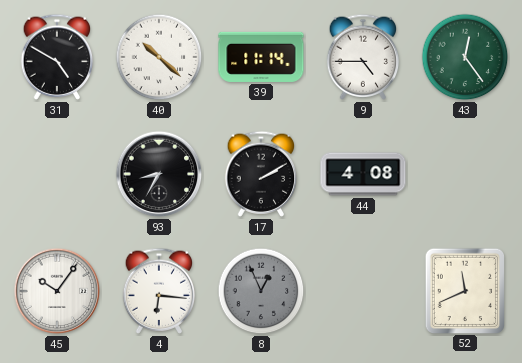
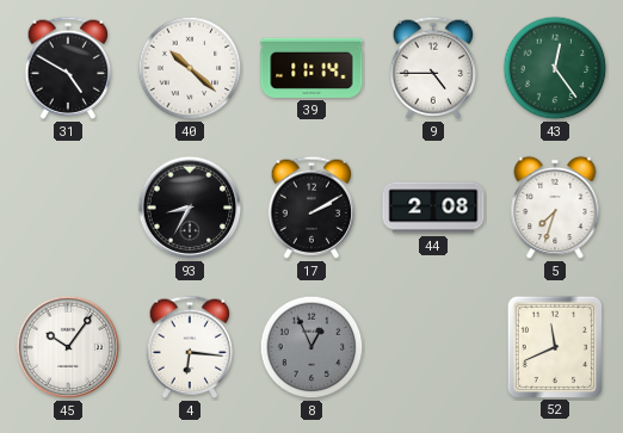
44: 4:08 -> 2:08
5: none -> 7:33
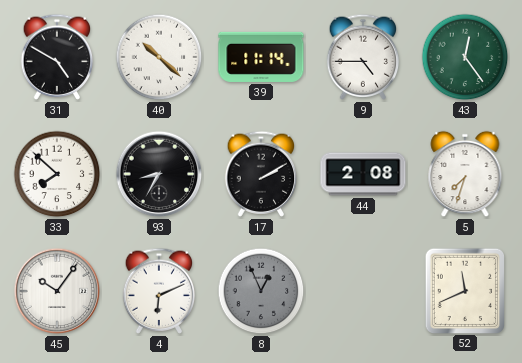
33: none -> 7:52
4: 6:16 -> 6:11
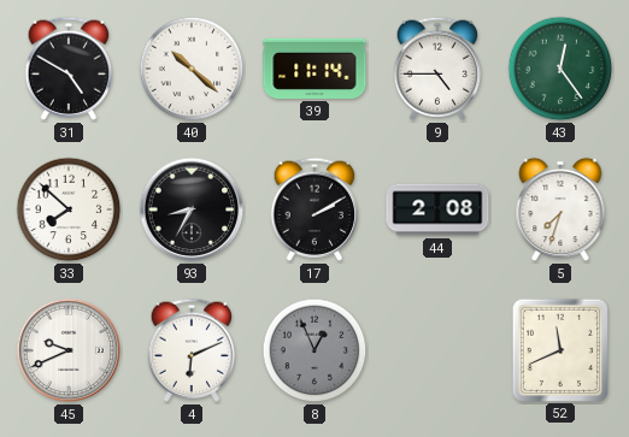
45: 10:06 -> 9:41
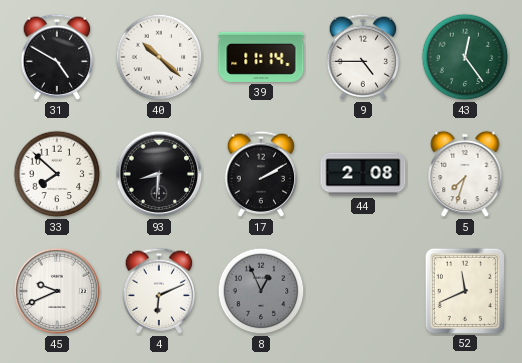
93: 8:35 -> 8:31
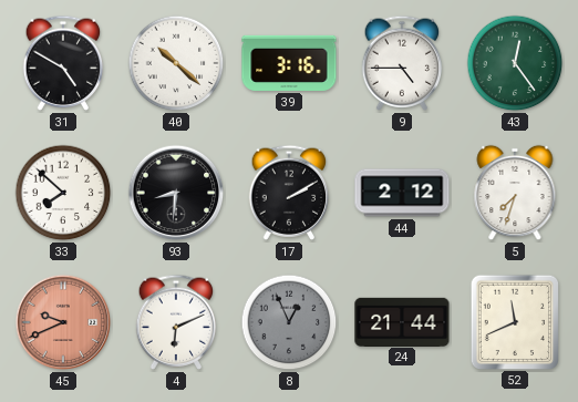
39: 11:14 -> 3:16
44: 2:08 -> 2:12
45 dial: white -> salmon
24: none -> 21:44
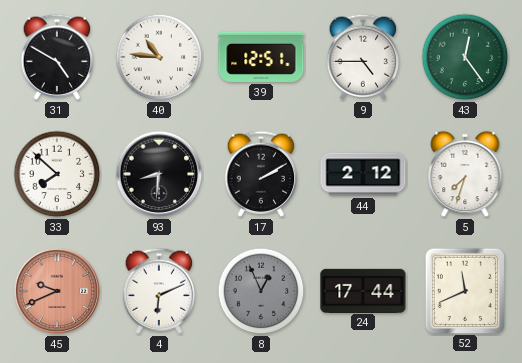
40: 10:22 -> 10:46
39: 3:16 -> 12:51
24: 21:44 -> 17:44
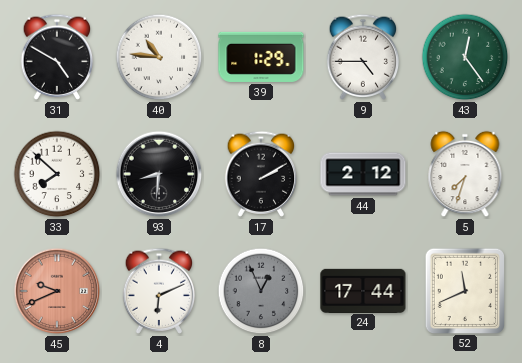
39: 12:51 -> 1:29
